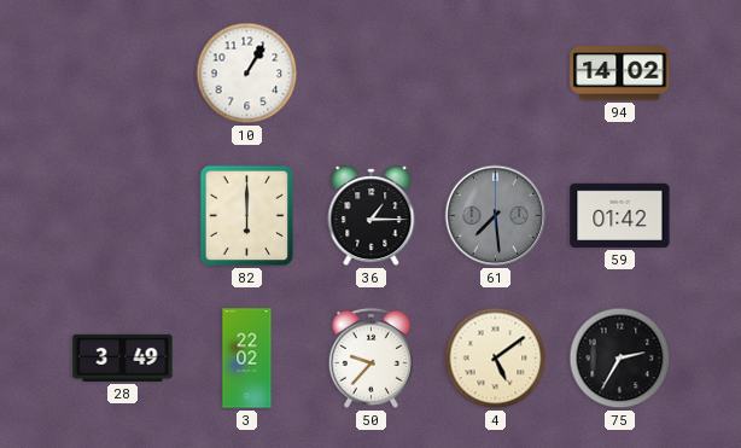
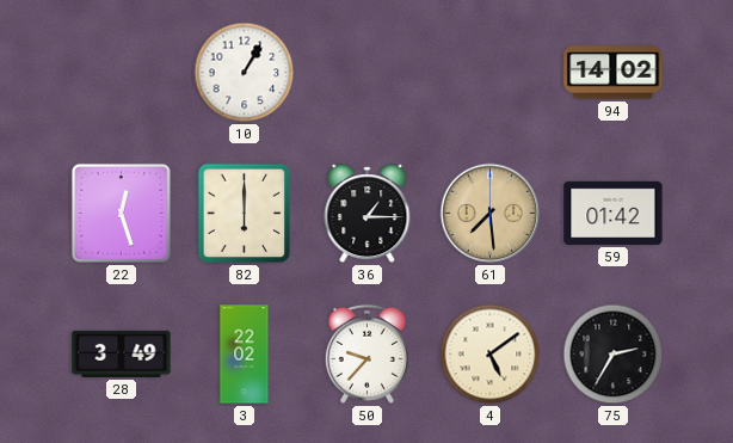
22: none -> 12:27
61 dial: grey -> champagne
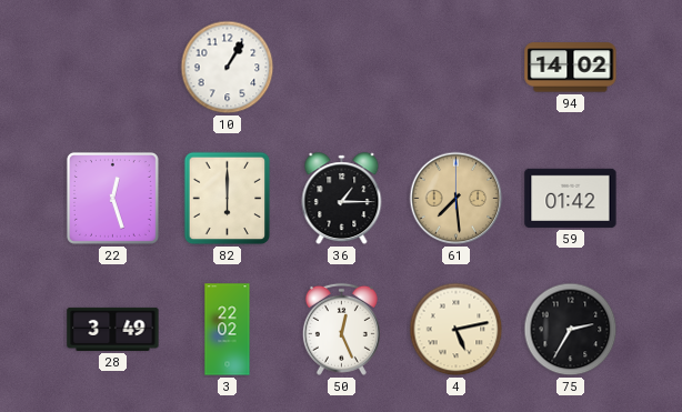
50: 9:37 -> 12:26
4: 5:09 -> 5:13
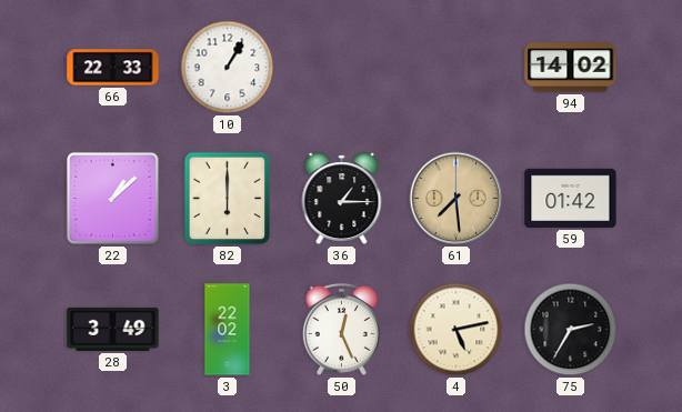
66: none -> 22:33
22: 12:27 -> 1:08
